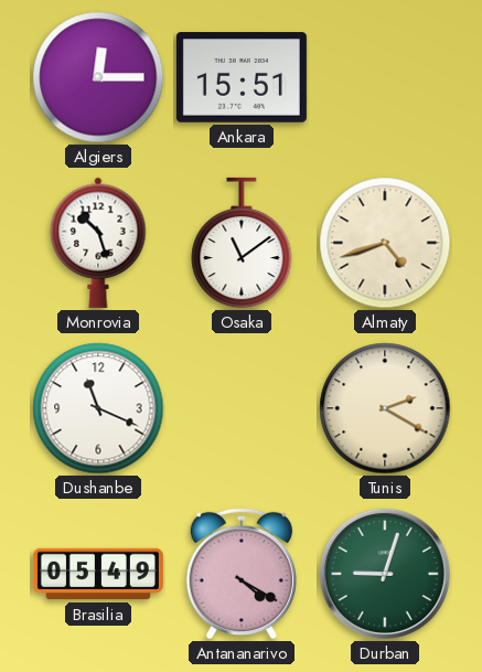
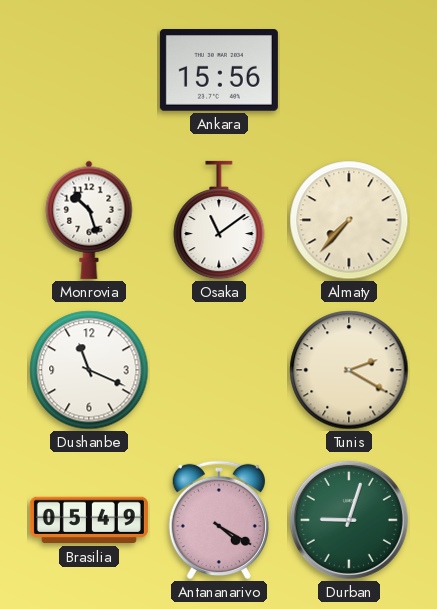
Algiers: 12:15 -> none
Ankara: 15:51 -> 15:56
Almaty: 4:42 -> 7:37
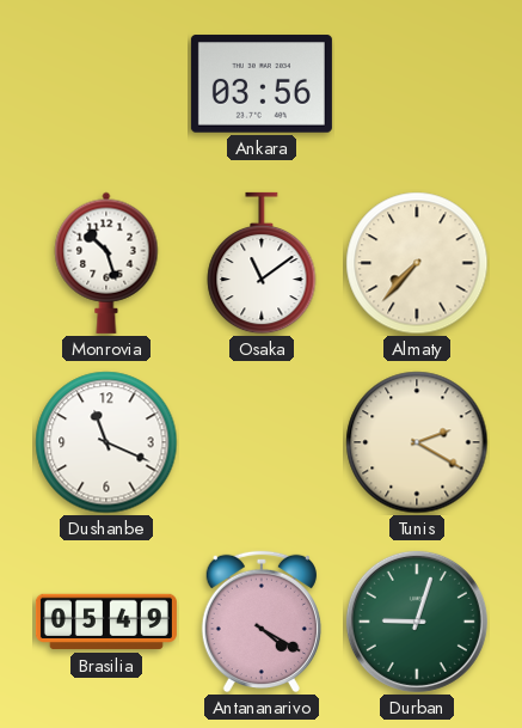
Ankara: 15:56 -> 03:56
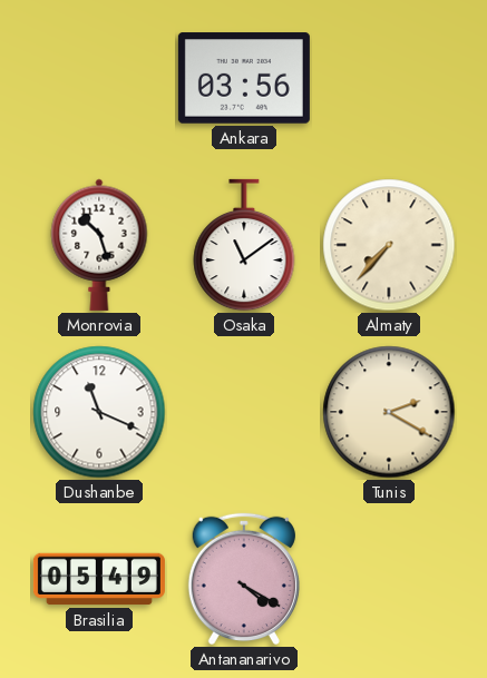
Durban: 9:03 -> none
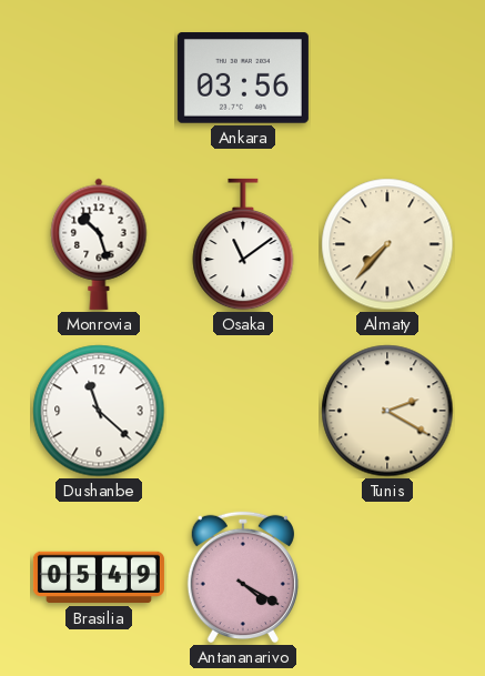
Dushanbe: 11:19 -> 11:22
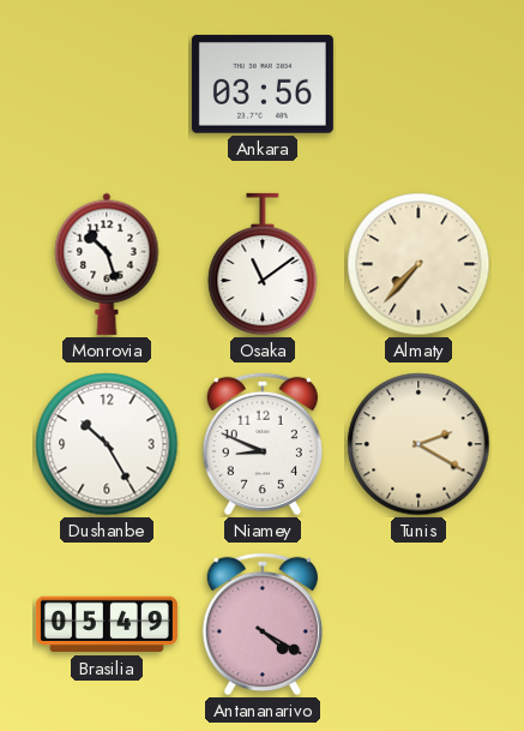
Dushanbe: 11:22 -> 10:25
Niamey: none -> 8:49
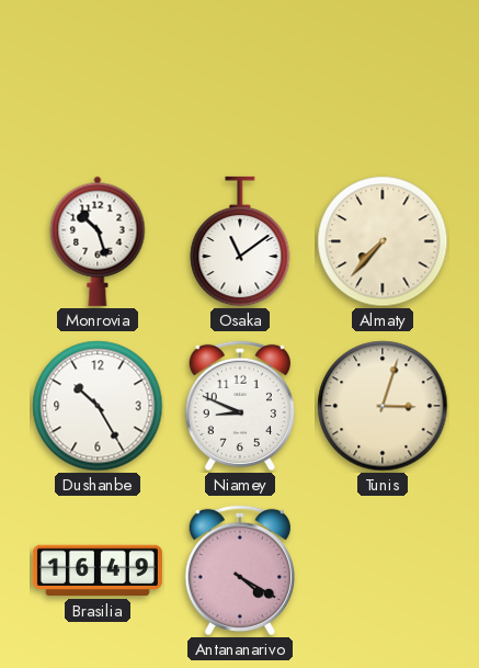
Ankara: 03:56 -> none
Tunis: 2:20 -> 3:03
Brasilia: 05:49 -> 16:49
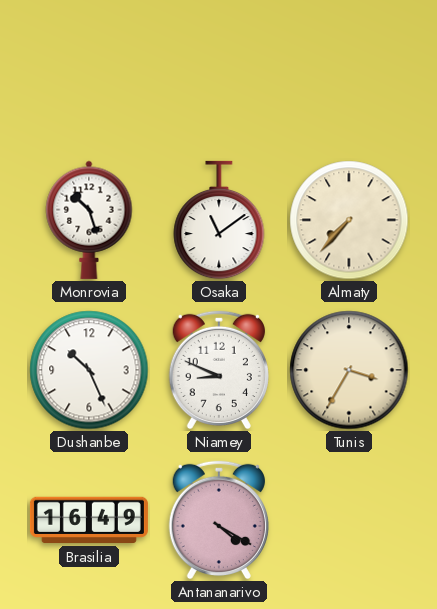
Dushanbe: 10:25 -> 10:26
Tunis: 3:03 -> 3:35
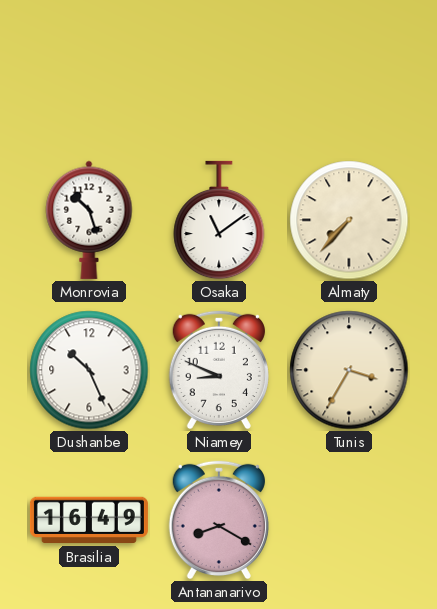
Antananarivo: 4:20 -> 8:20
